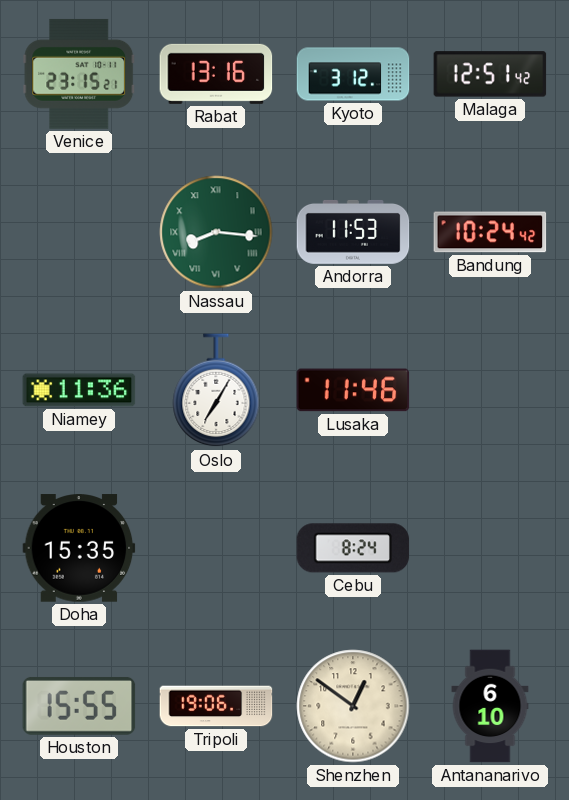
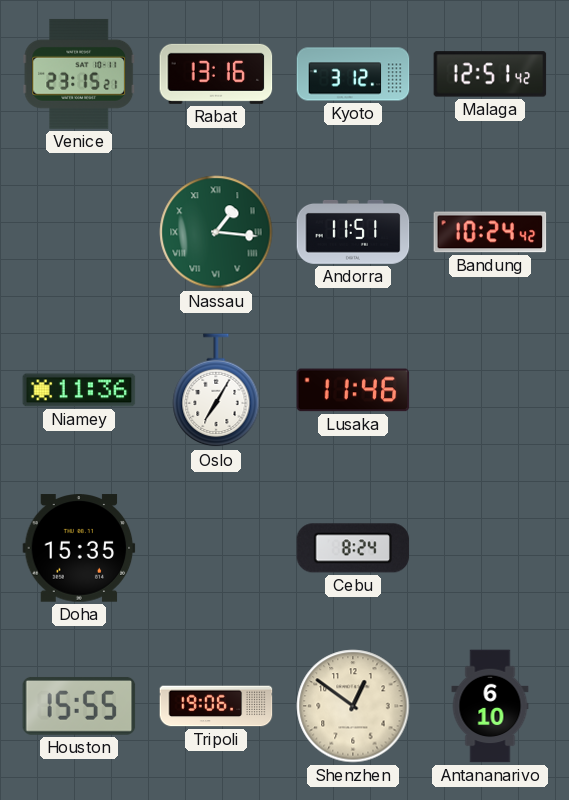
Nassau: 8:16 -> 1:16
Andorra: 11:53 -> 11:51
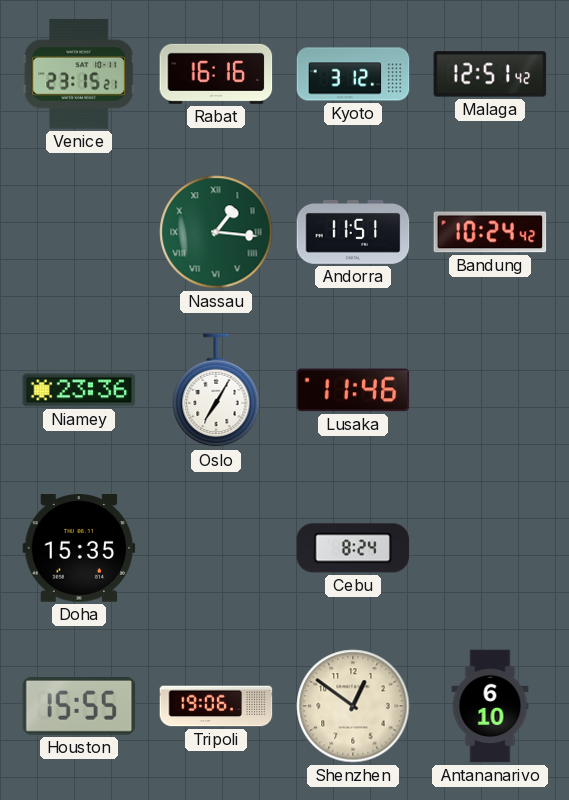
Rabat: 13:16 -> 16:16
Niamey: 11:36 -> 23:36
